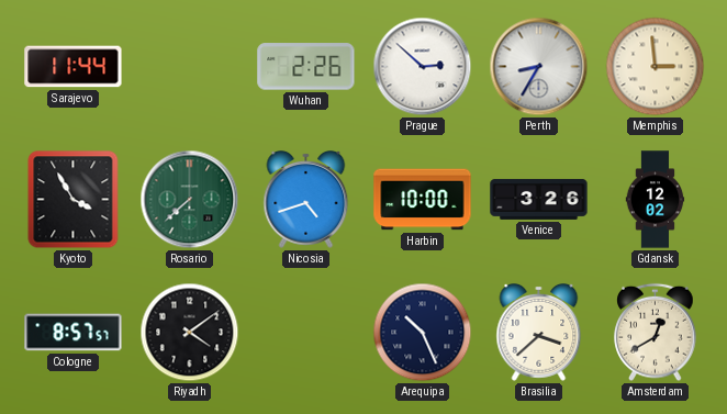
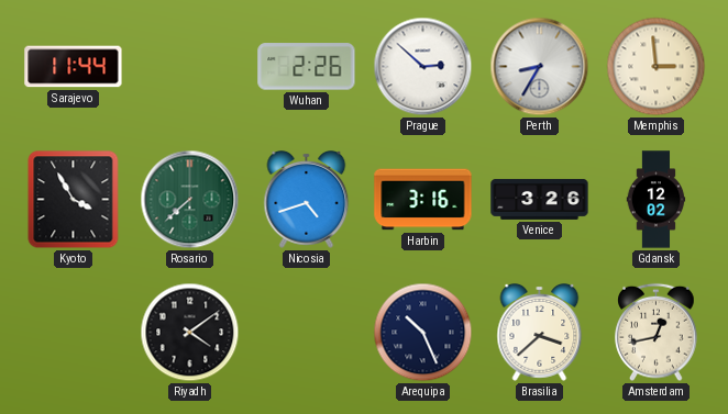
Harbin: 10:00 -> 3:16
Cologne: 8:57 -> none
Amsterdam: 12:40 -> 12:43
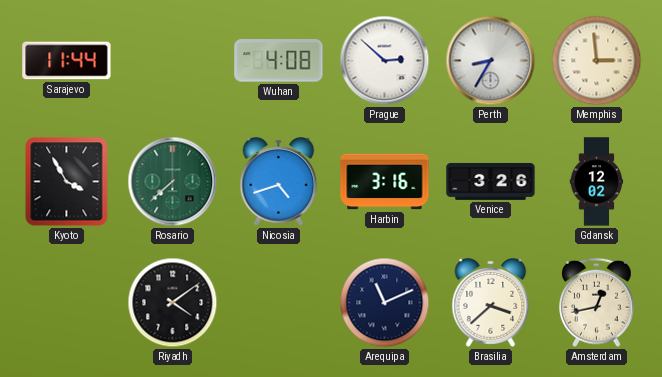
Wuhan: 2:26 -> 4:08
Arequipa: 10:26 -> 11:11
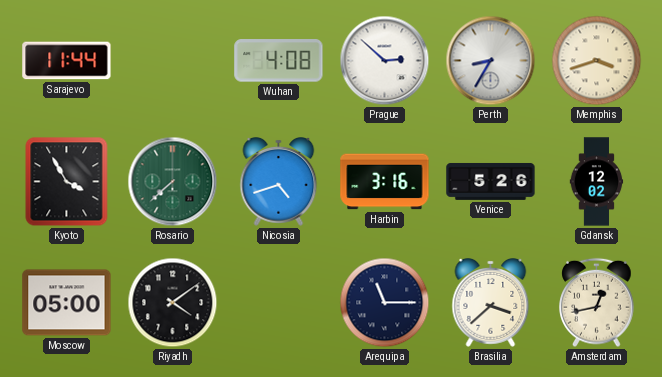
Memphis: 2:59 -> 3:42
Venice: 3:26 -> 5:26
Moscow: none -> 05:00
Arequipa: 11:11 -> 11:15
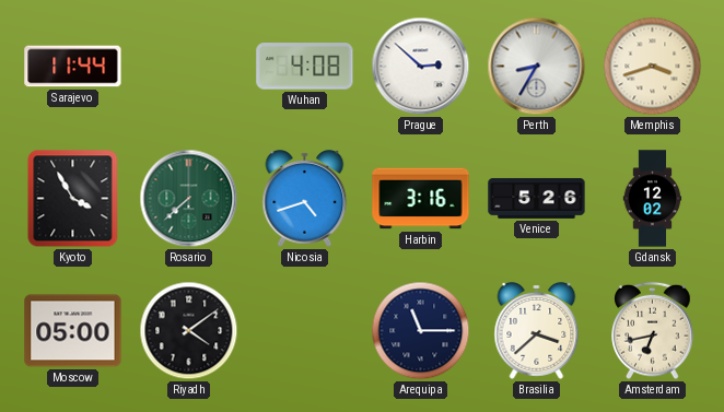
Amsterdam: 12:43 -> 6:43
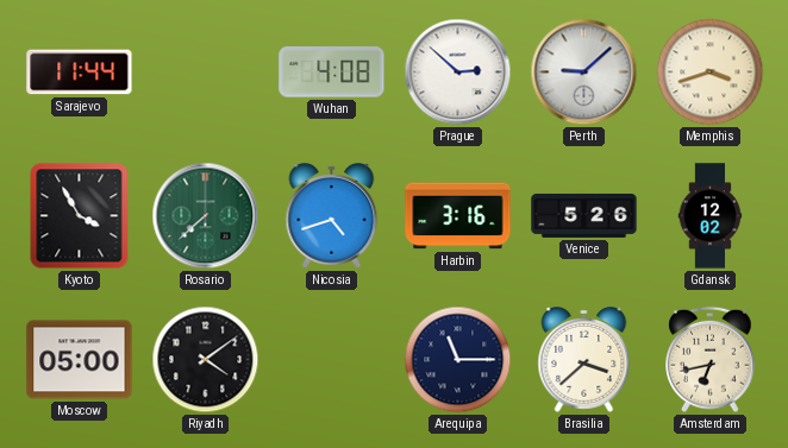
Perth: 8:35 -> 9:08
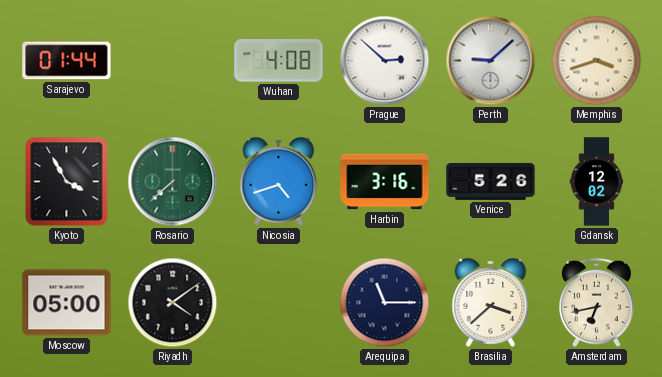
Sarajevo: 11:44 -> 01:44
